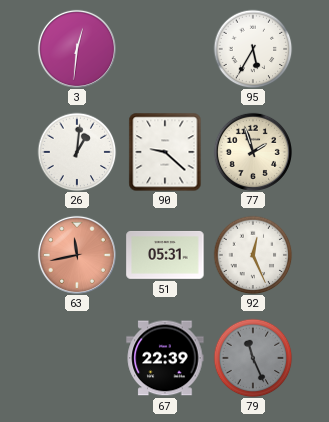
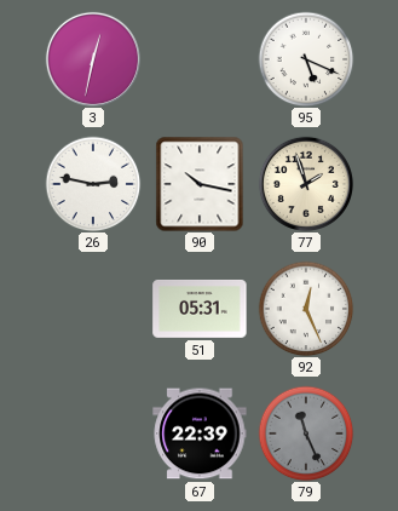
3: 12:31 -> 12:32
95: 5:35 -> 5:19
26: 1:01 -> 2:47
90: 9:22 -> 10:17
63: 11:43 -> none
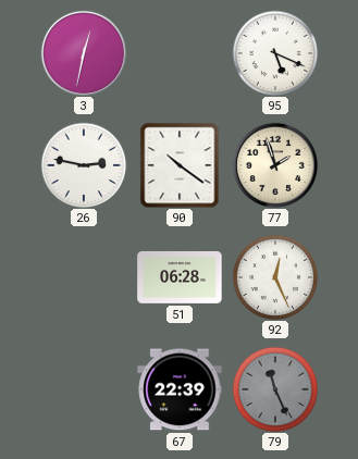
90: 10:17 -> 10:21
51: 05:31 -> 06:28
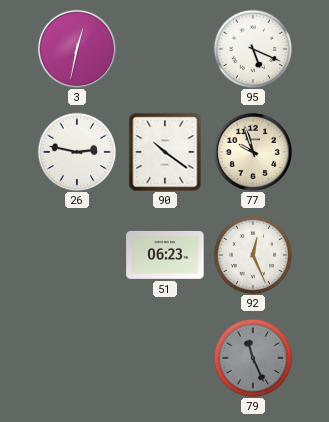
77: 1:57 -> 9:57
51: 06:28 -> 06:23
67: 22:39 -> none
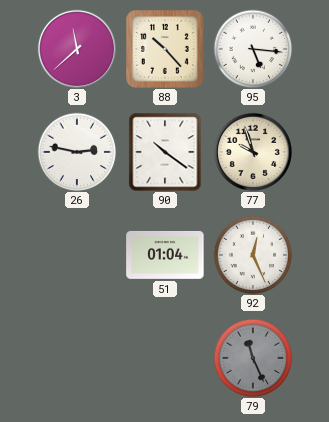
3: 12:32 -> 11:38
88: none -> 10:23
95: 5:19 -> 5:16
51: 06:23 -> 01:04
